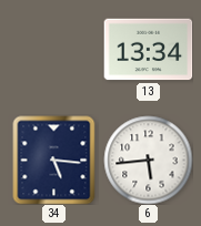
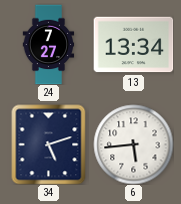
24: none -> 7:27
34: 5:16 -> 5:12
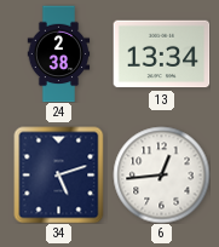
24: 7:27 -> 2:38
6: 5:44 -> 12:44
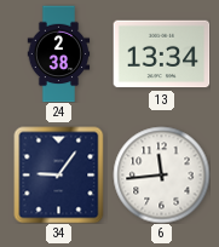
34: 5:12 -> 9:06
6: 12:44 -> 11:44
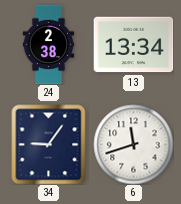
6: 11:44 -> 11:42
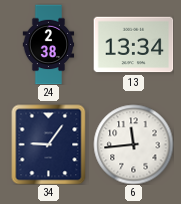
6: 11:42 -> 11:44
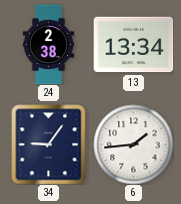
6: 11:44 -> 1:44
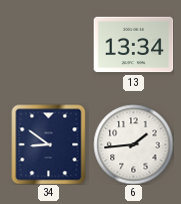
24: 2:38 -> none
34: 9:06 -> 8:51
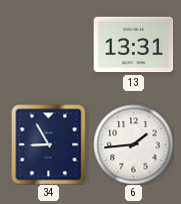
13: 13:34 -> 13:31
34: 8:51 -> 8:55
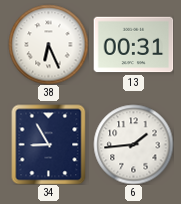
38: none -> 6:26
13: 13:31 -> 00:31
